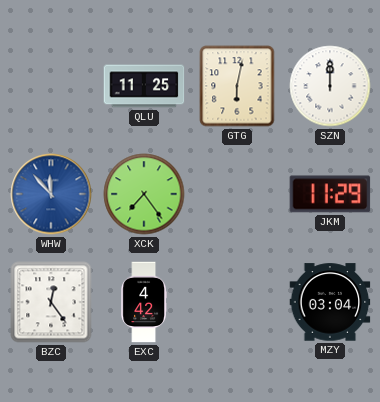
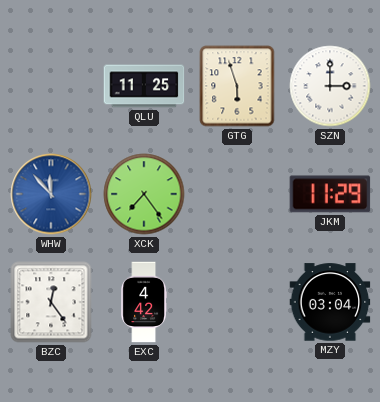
GTG: 6:02 -> 5:57
SZN: 12:00 -> 3:00
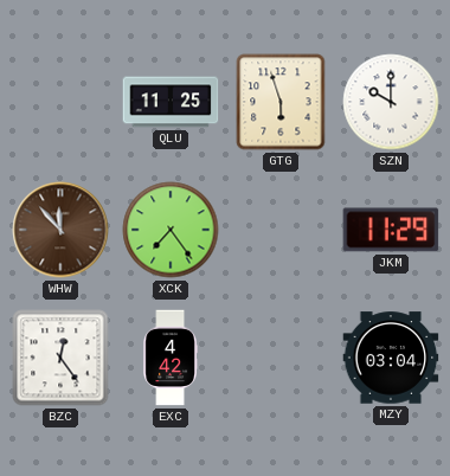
SZN: 3:00 -> 10:00
WHW dial: blue -> brown
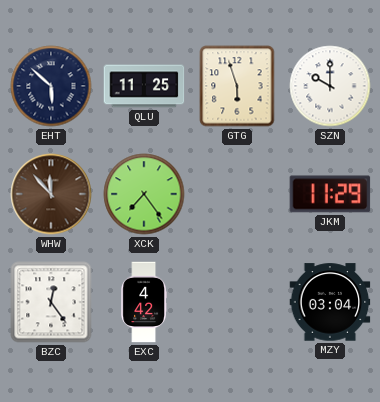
EHT: none -> 5:52
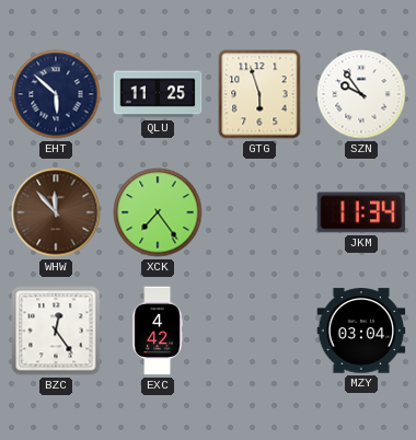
SZN: 10:00 -> 9:54
JKM: 11:29 -> 11:34
